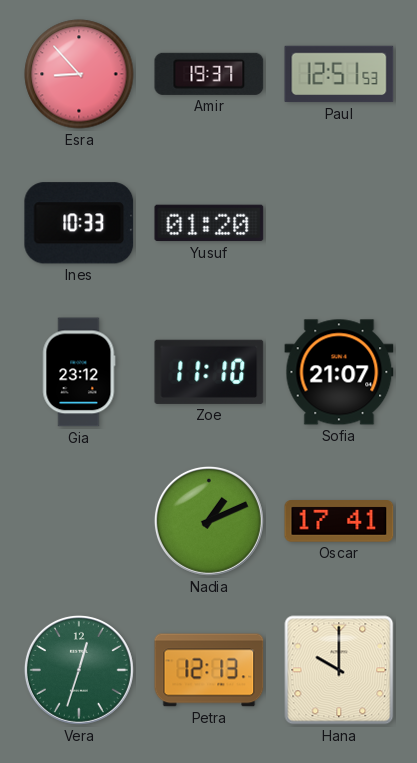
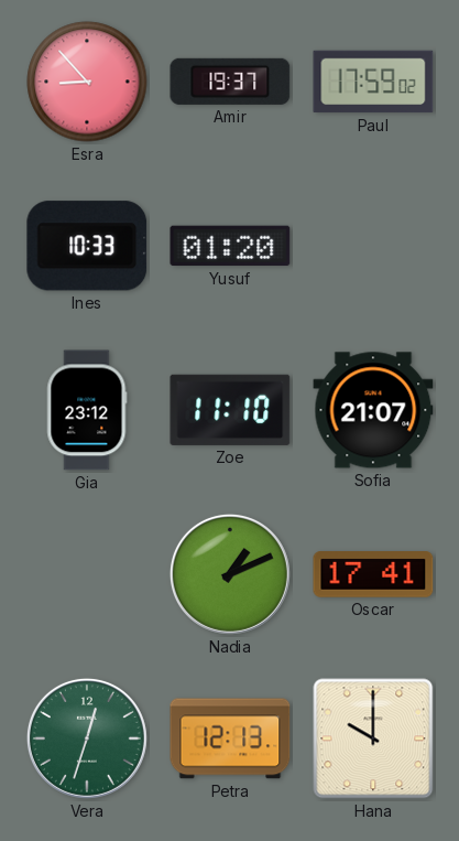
Paul: 12:51 -> 17:59
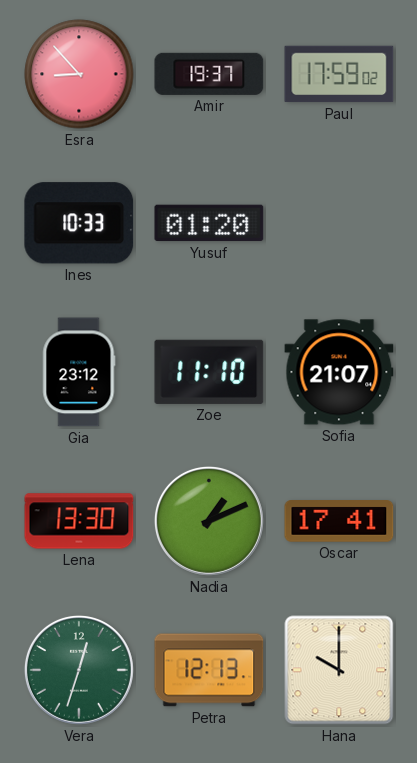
Lena: none -> 13:30
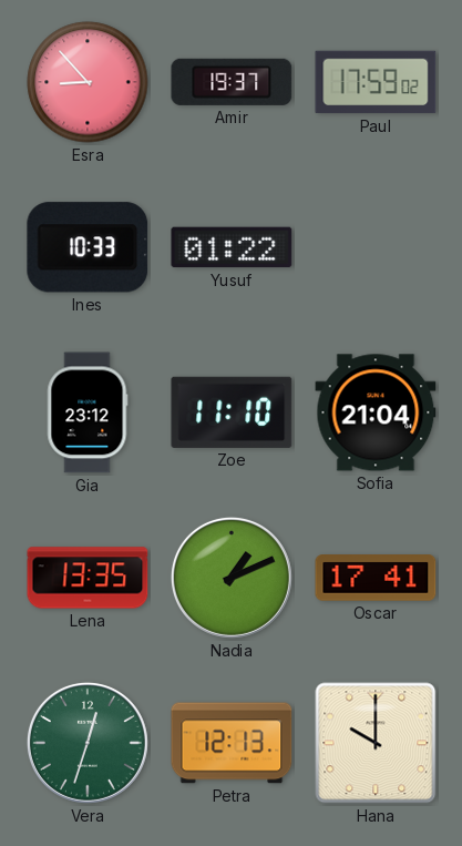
Yusuf: 01:20 -> 01:22
Sofia: 21:07 -> 21:04
Lena: 13:30 -> 13:35
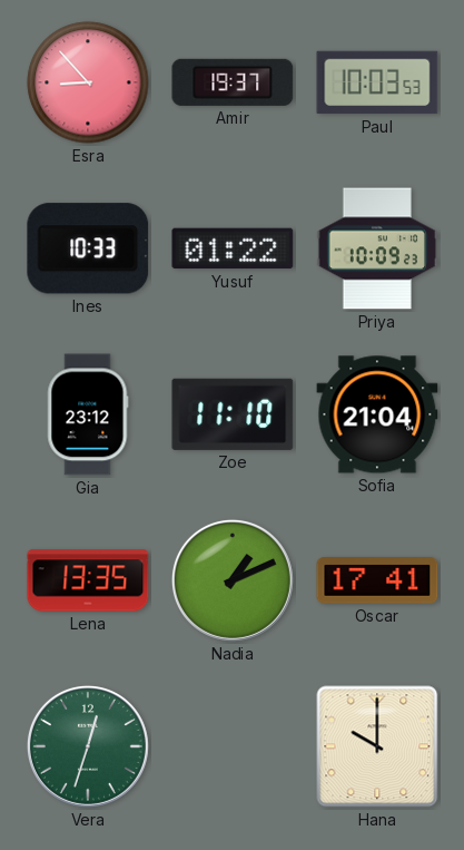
Paul: 17:59 -> 10:03
Priya: none -> 10:09
Petra: 12:13 -> none
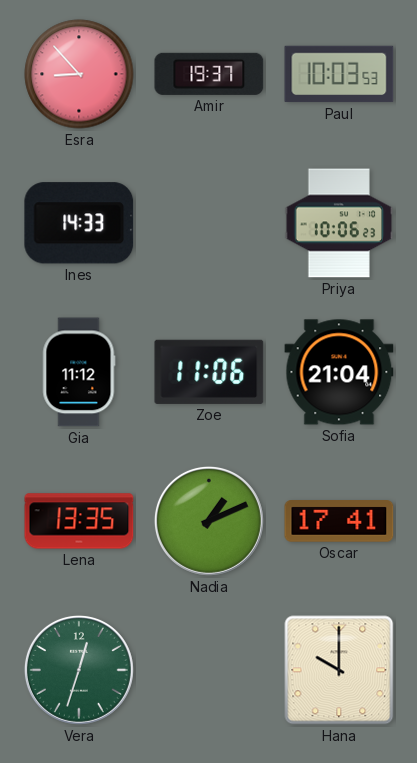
Ines: 10:33 -> 14:33
Yusuf: 01:22 -> none
Priya: 10:09 -> 10:06
Gia: 23:12 -> 11:12
Zoe: 11:10 -> 11:06
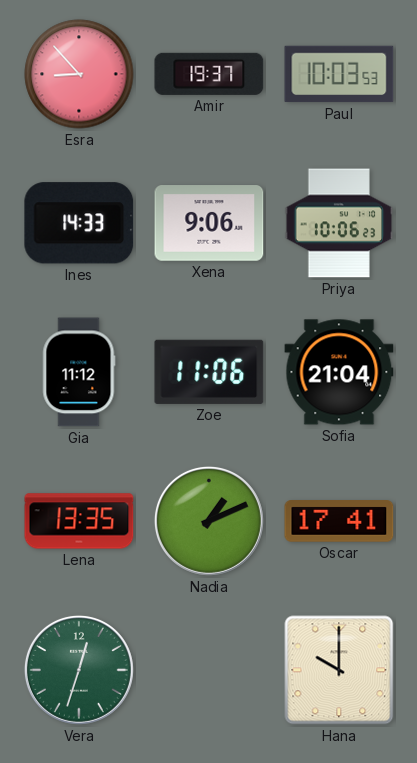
Xena: none -> 9:06
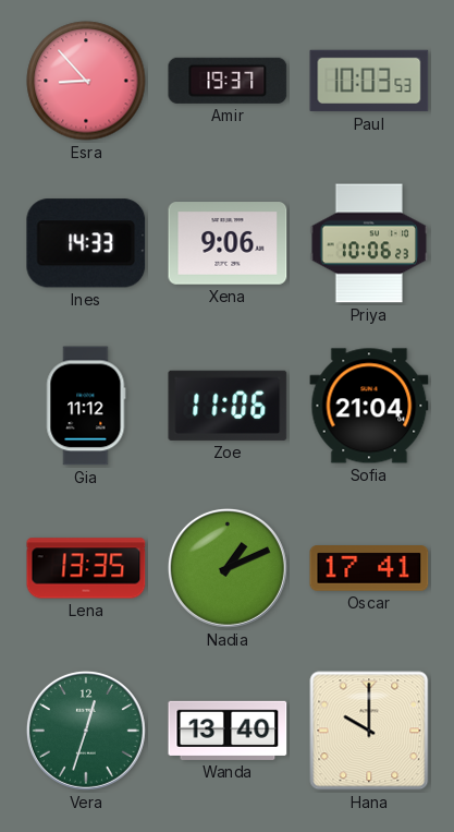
Wanda: none -> 13:40
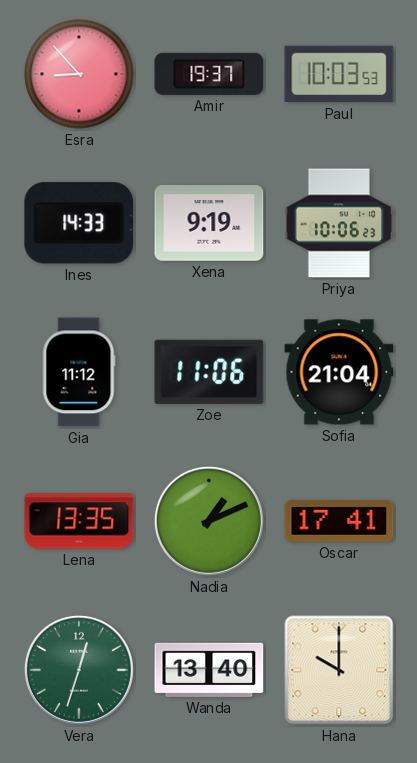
Xena: 9:06 -> 9:19
